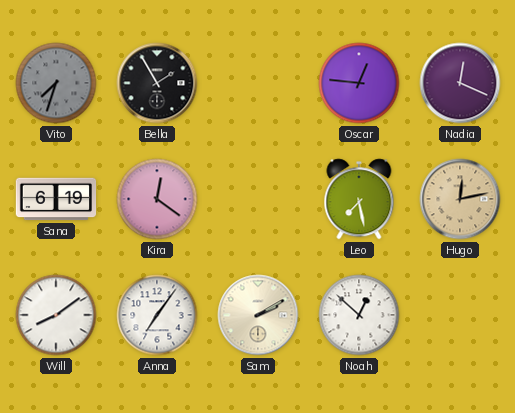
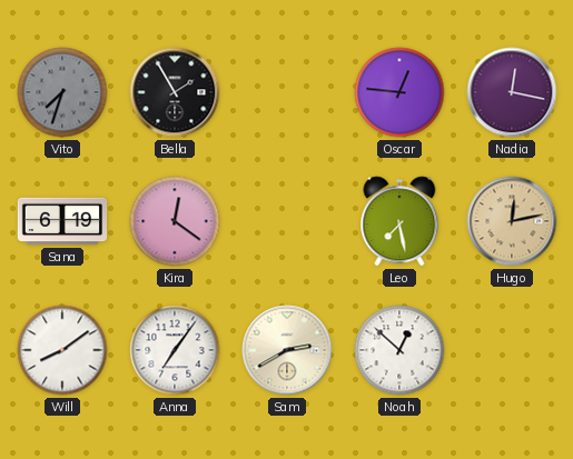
Nadia: 12:19 -> 12:17
Sam: 2:10 -> 2:40
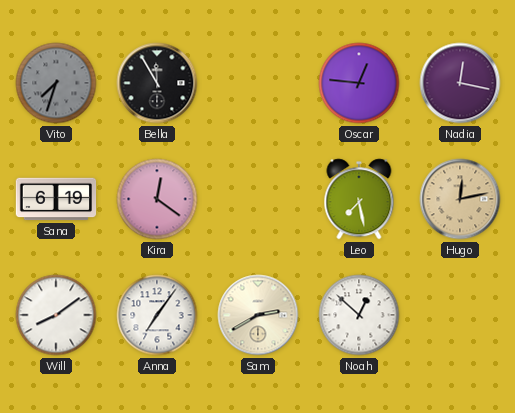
Bella: 1:55 -> 11:55
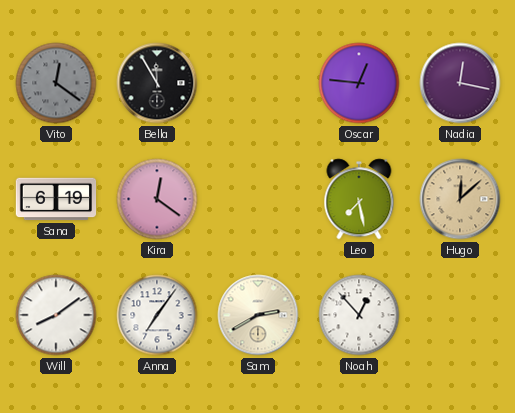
Vito: 7:33 -> 12:21
Hugo: 12:13 -> 12:08
Noah: 12:52 -> 12:53
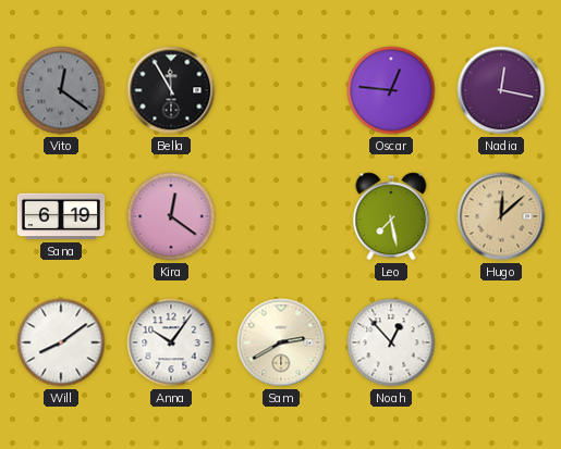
Anna: 7:06 -> 10:06
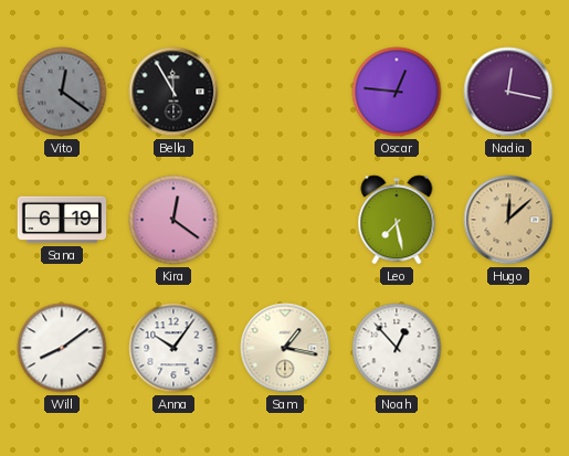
Sam: 2:40 -> 1:17
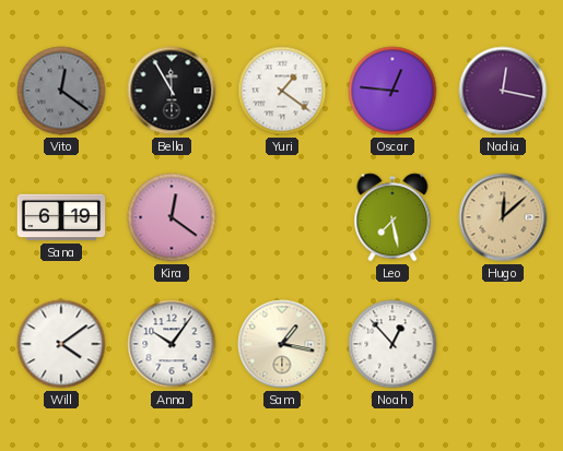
Yuri: none -> 1:21
Will: 8:09 -> 4:09
